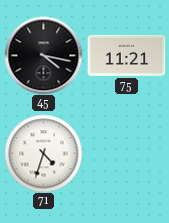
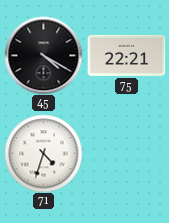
45: 4:17 -> 4:20
75: 11:21 -> 22:21
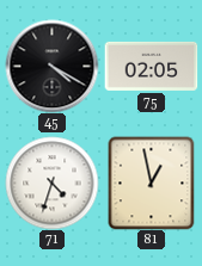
75: 22:21 -> 02:05
81: none -> 12:58
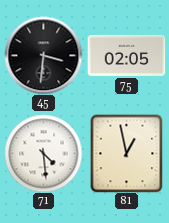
45: 4:20 -> 3:31
71: 4:33 -> 4:29
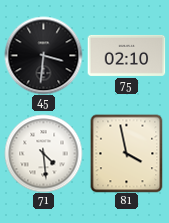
75: 02:05 -> 02:10
81: 12:58 -> 3:58
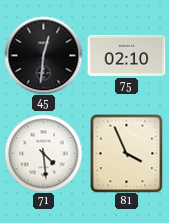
45: 3:31 -> 12:31
81: 3:58 -> 3:56
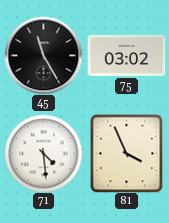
45: 12:31 -> 11:25
75: 02:10 -> 03:02
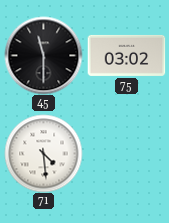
45: 11:25 -> 11:30
81: 3:56 -> none
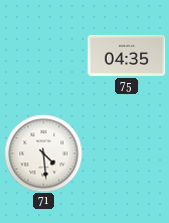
45: 11:30 -> none
75: 03:02 -> 04:35
